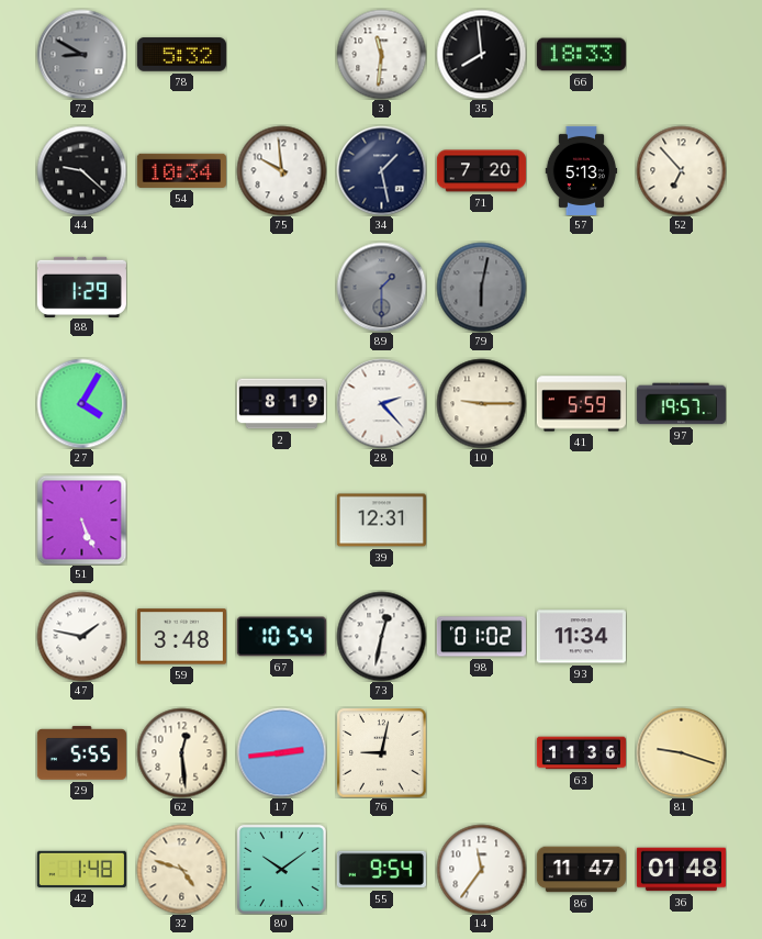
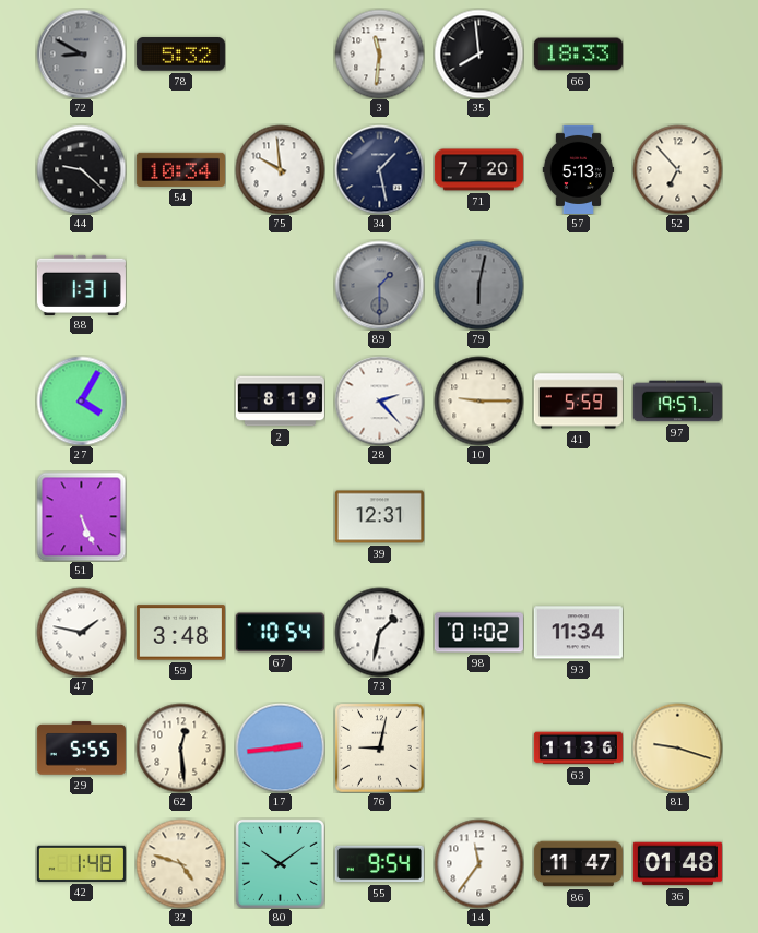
88: 1:29 -> 1:31
73: 12:32 -> 1:32
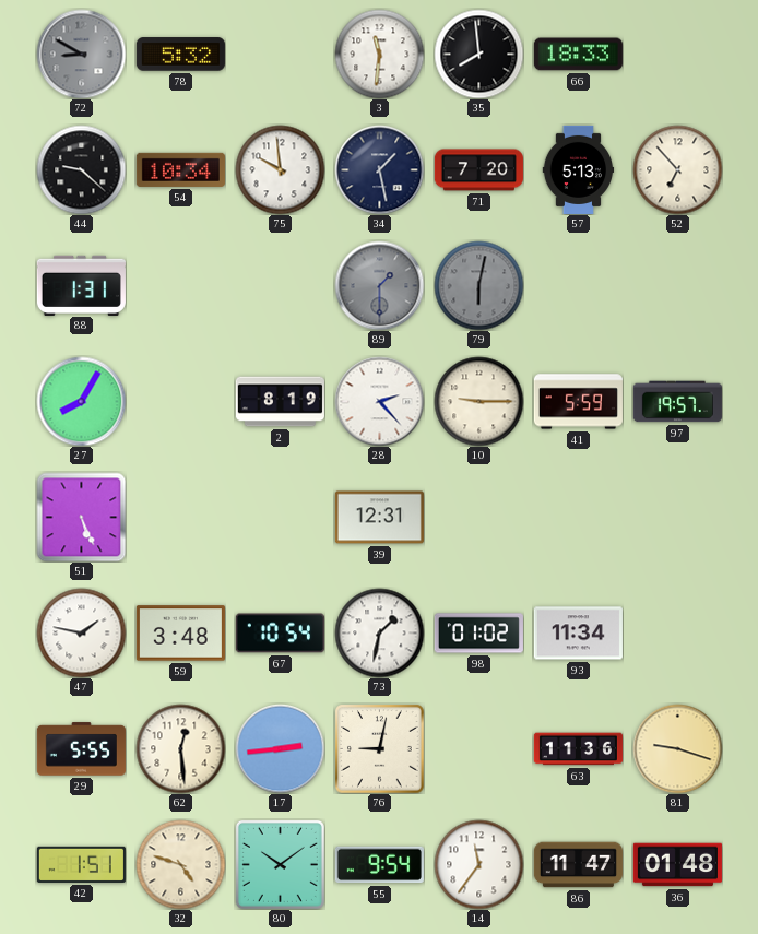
27: 4:05 -> 8:05
42: 1:48 -> 1:51
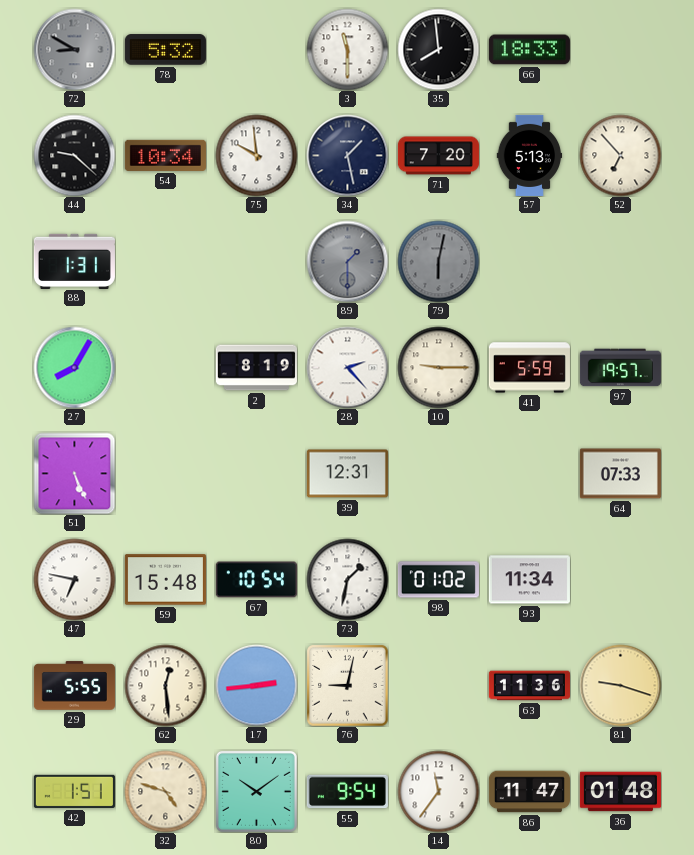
3: 11:31 -> 11:30
64: none -> 07:33
47: 1:47 -> 6:47
59: 3:48 -> 15:48
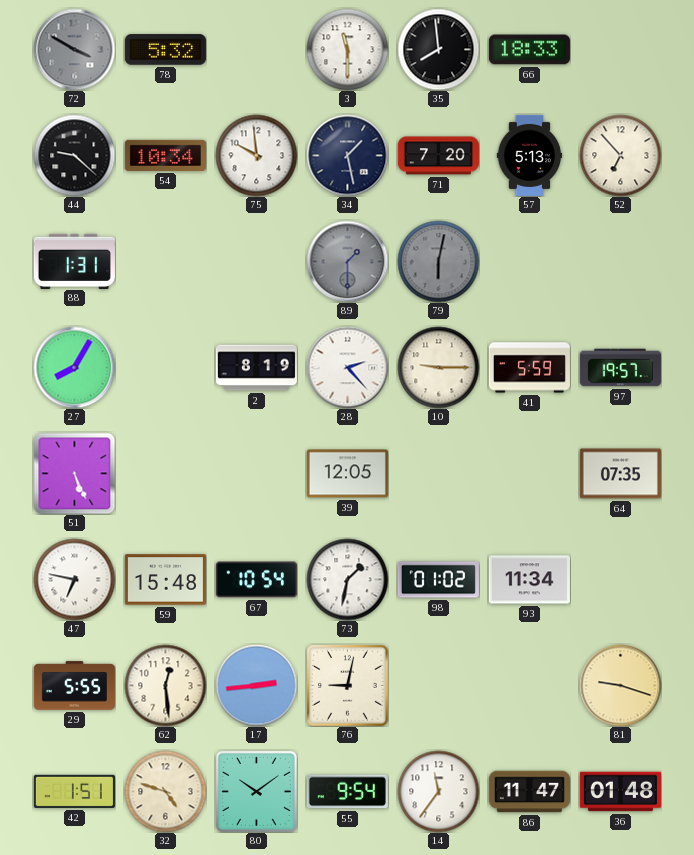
72: 8:50 -> 3:50
39: 12:31 -> 12:05
64: 07:33 -> 07:35
63: 11:36 -> none
